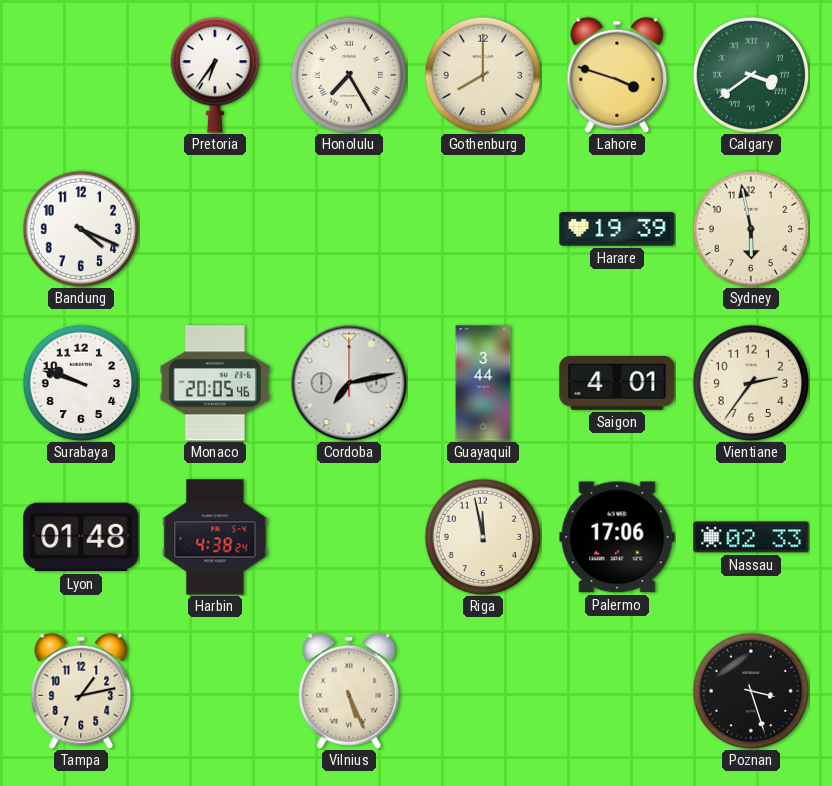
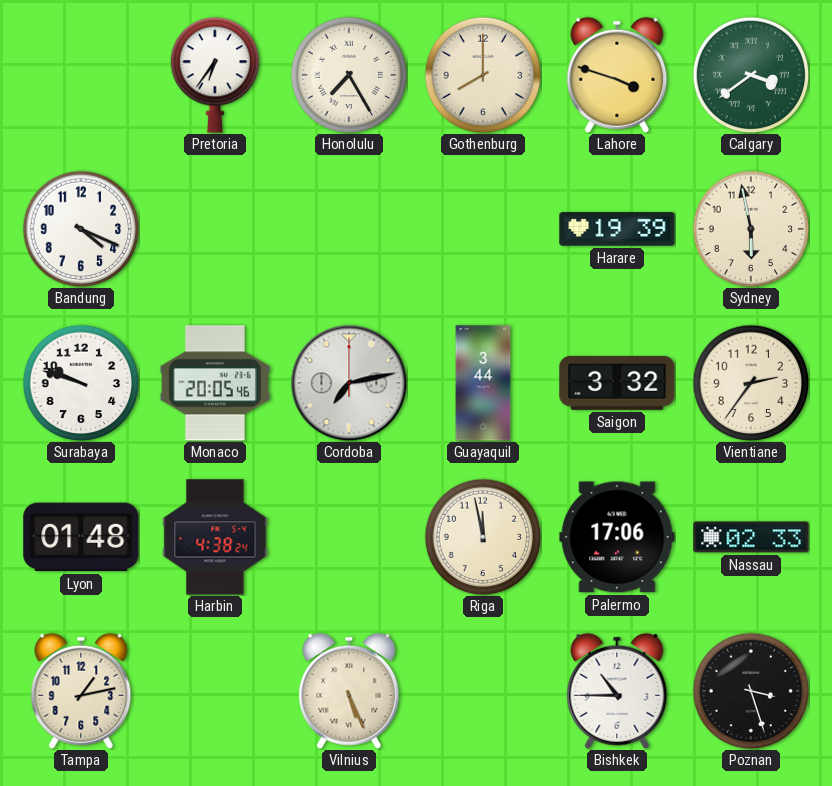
Saigon: 4:01 -> 3:32
Bishkek: none -> 10:45
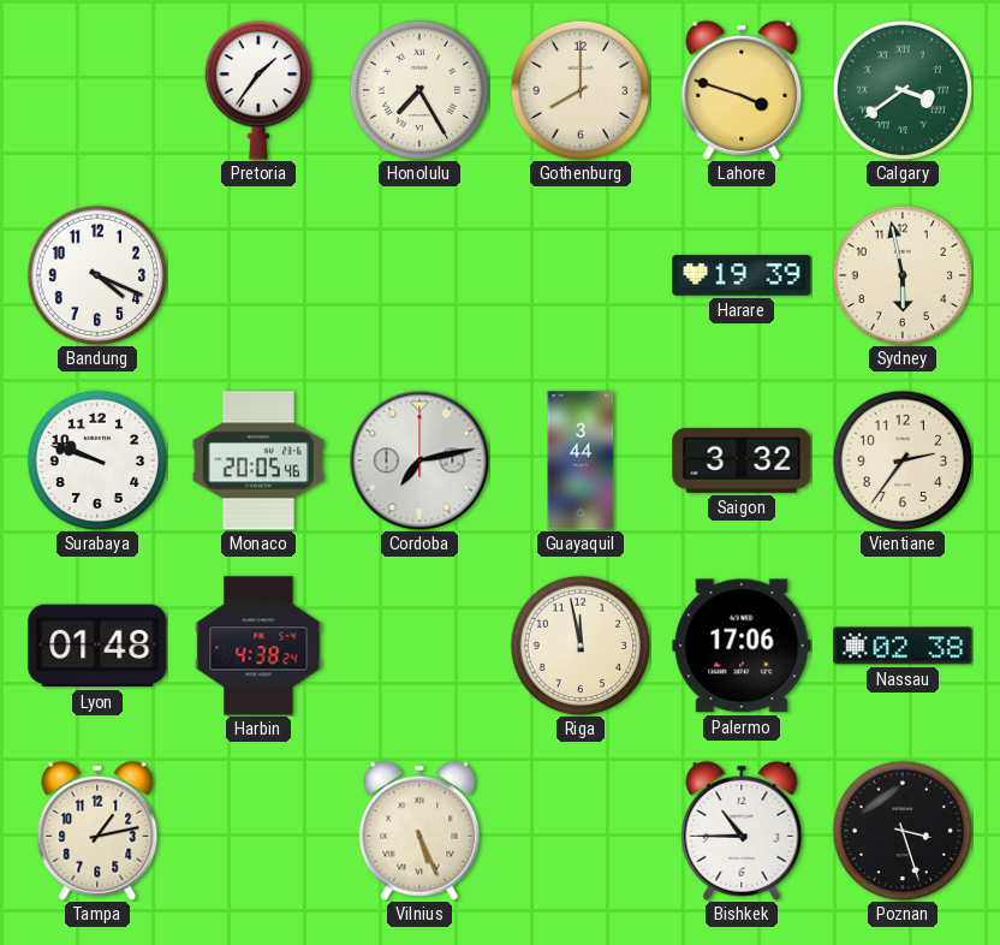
Pretoria: 6:36 -> 1:36
Nassau: 02:33 -> 02:38
